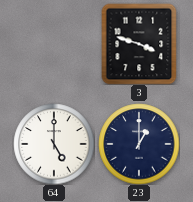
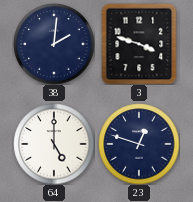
38: none -> 2:01
23: 1:00 -> 12:48
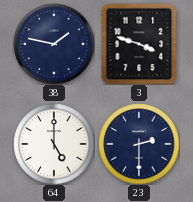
38: 2:01 -> 1:47
23: 12:48 -> 2:30
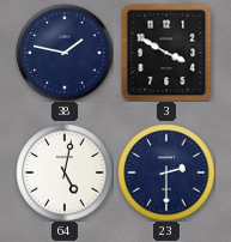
3: 3:48 -> 3:50
64: 5:00 -> 5:02
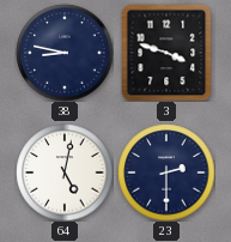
38: 1:47 -> 8:47
3: 3:50 -> 3:48
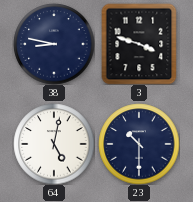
23: 2:30 -> 10:30
